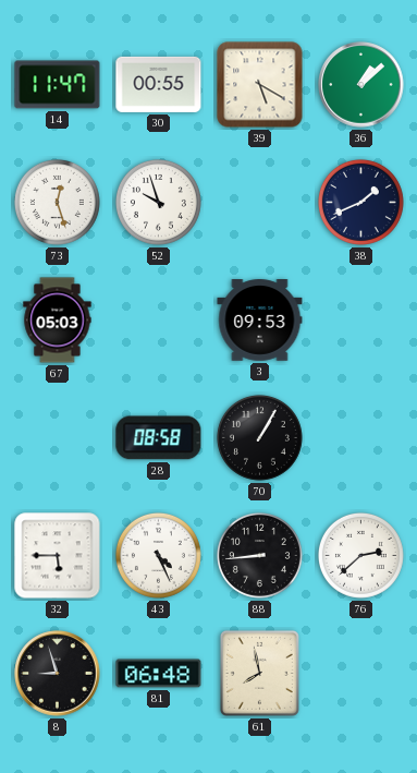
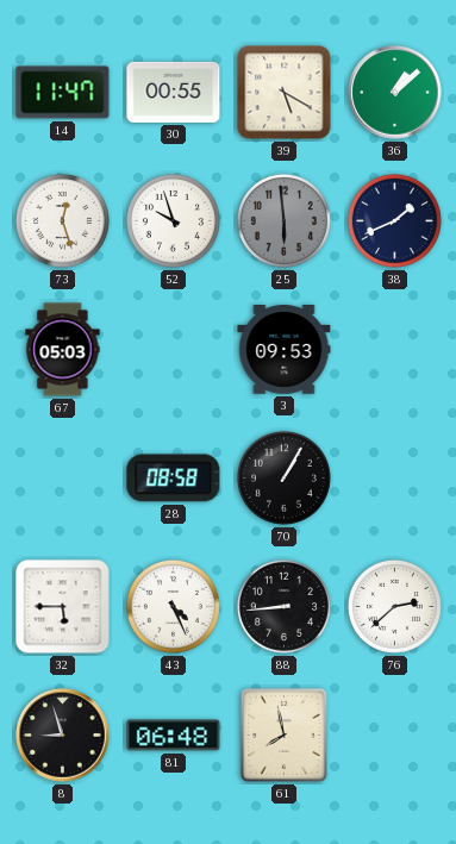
25: none -> 5:59
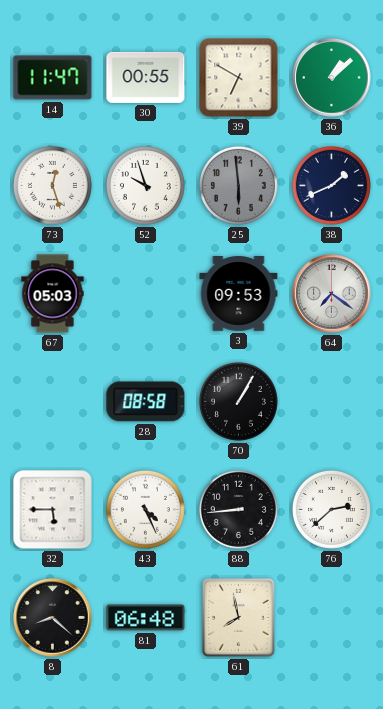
39: 5:20 -> 6:50
64: none -> 7:21
8: 8:57 -> 8:22
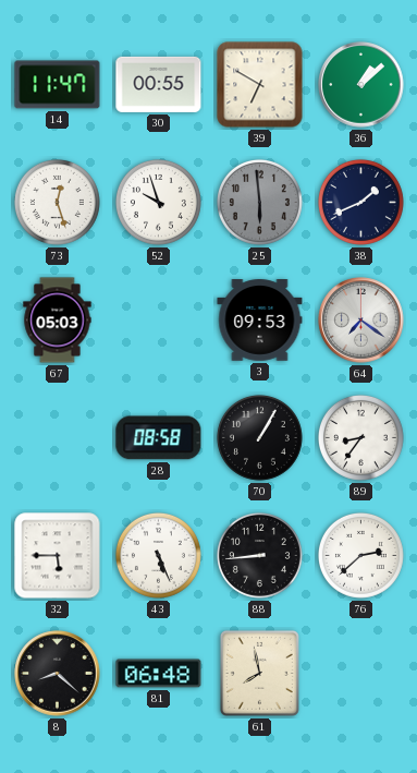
89: none -> 8:36
43: 4:26 -> 5:26
